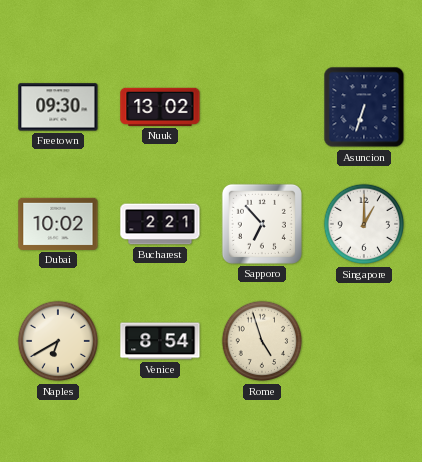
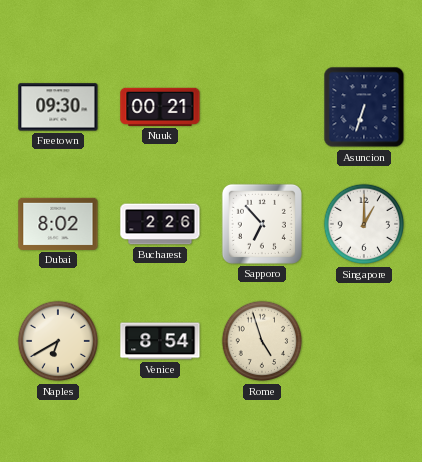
Nuuk: 13:02 -> 00:21
Dubai: 10:02 -> 8:02
Bucharest: 2:21 -> 2:26
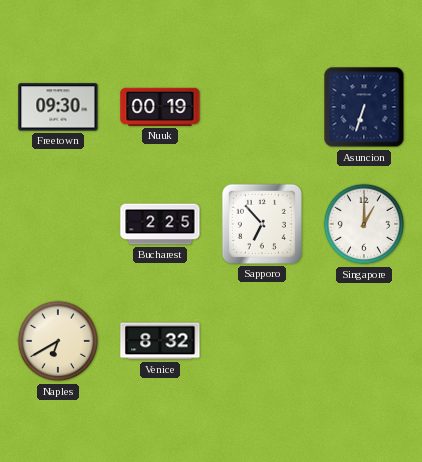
Nuuk: 00:21 -> 00:19
Dubai: 8:02 -> none
Bucharest: 2:26 -> 2:25
Venice: 8:54 -> 8:32
Rome: 4:57 -> none
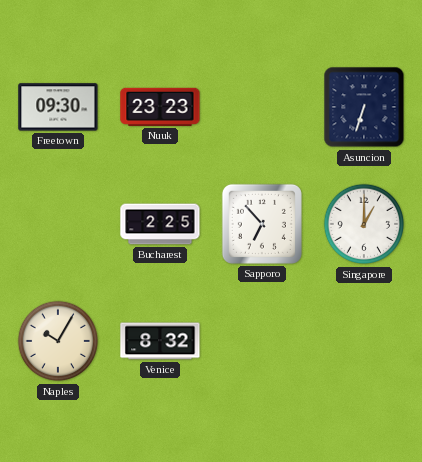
Nuuk: 00:19 -> 23:23
Naples: 6:40 -> 10:05
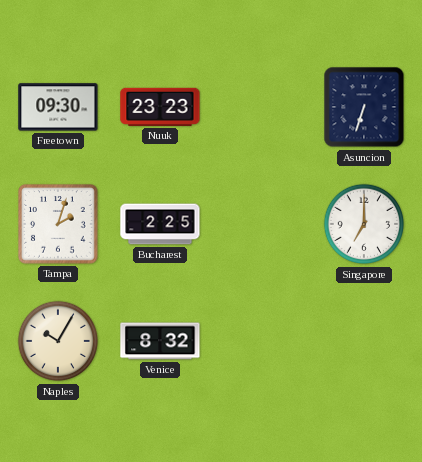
Tampa: none -> 2:03
Sapporo: 6:53 -> none
Singapore: 1:00 -> 7:00
